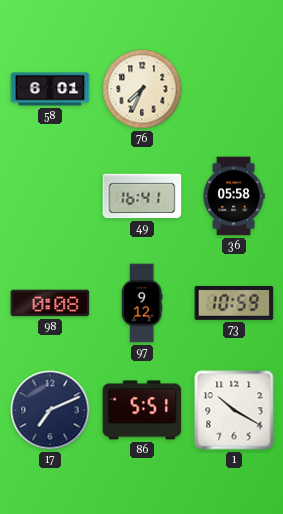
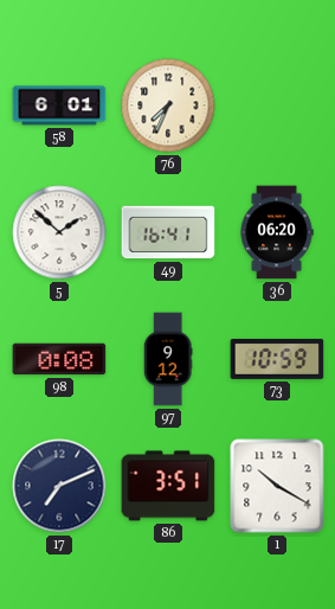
5: none -> 1:52
36: 05:58 -> 06:20
86: 5:51 -> 3:51
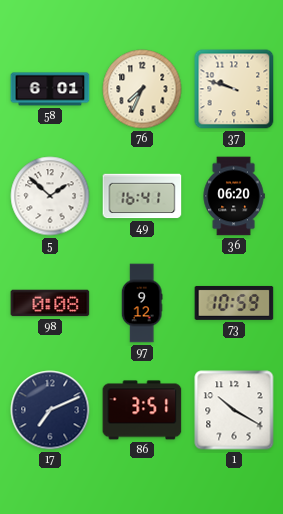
37: none -> 9:48
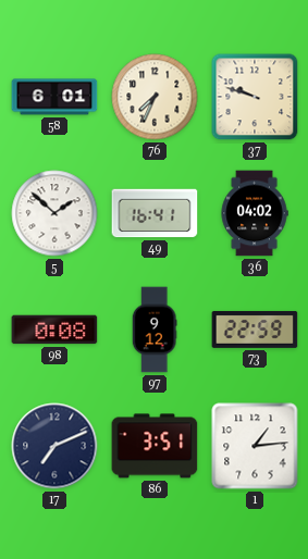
36: 06:20 -> 04:02
73: 10:59 -> 22:59
1: 10:20 -> 1:14
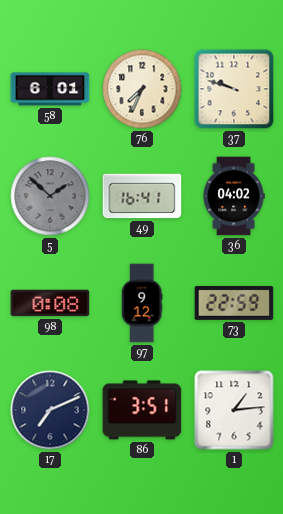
5 dial: white -> grey
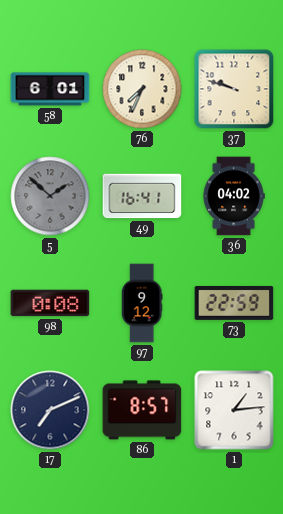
86: 3:51 -> 8:57
